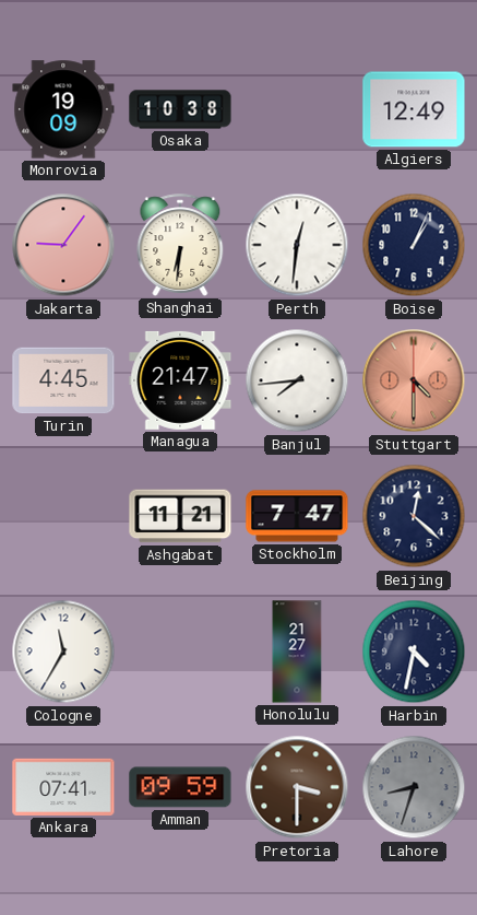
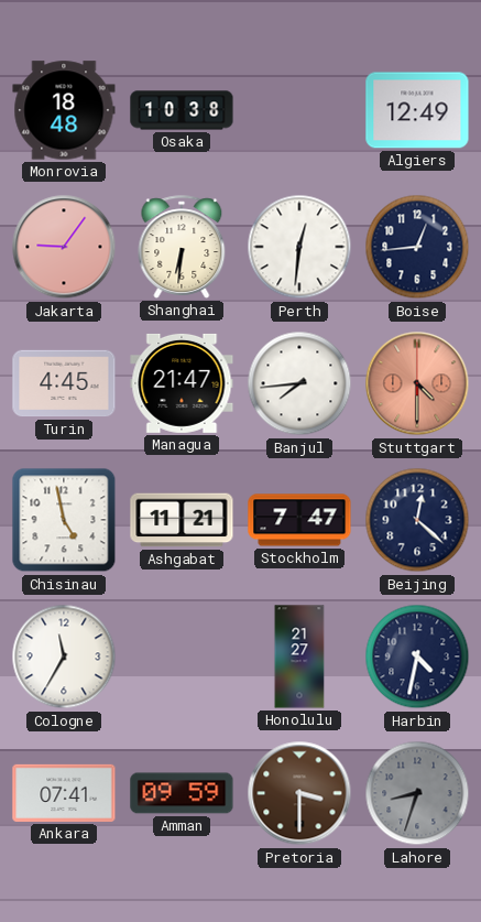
Monrovia: 19:09 -> 18:48
Boise: 1:04 -> 12:44
Chisinau: none -> 4:58
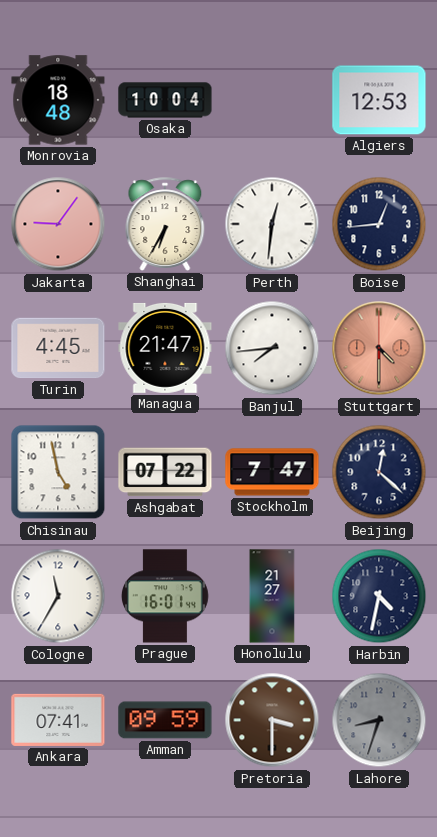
Osaka: 10:38 -> 10:04
Algiers: 12:49 -> 12:53
Shanghai: 6:31 -> 6:35
Ashgabat: 11:21 -> 07:22
Prague: none -> 16:01
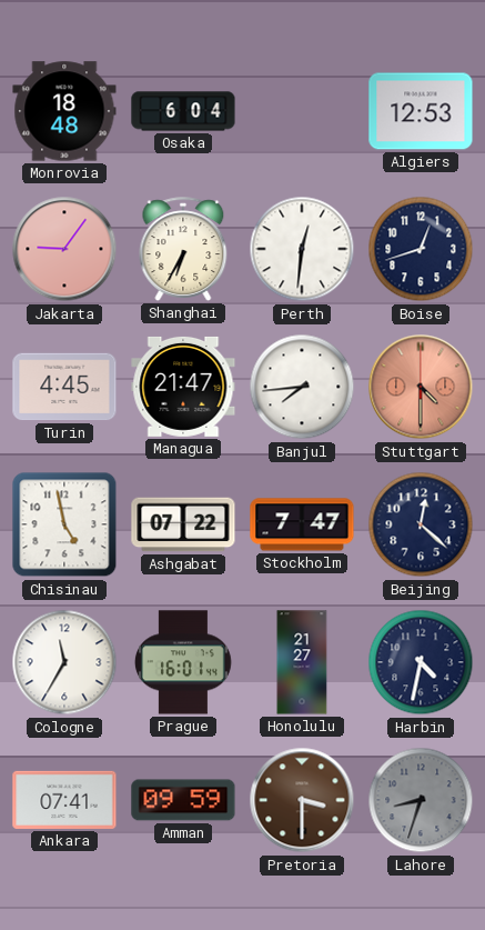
Osaka: 10:04 -> 6:04
Boise: 12:44 -> 12:42
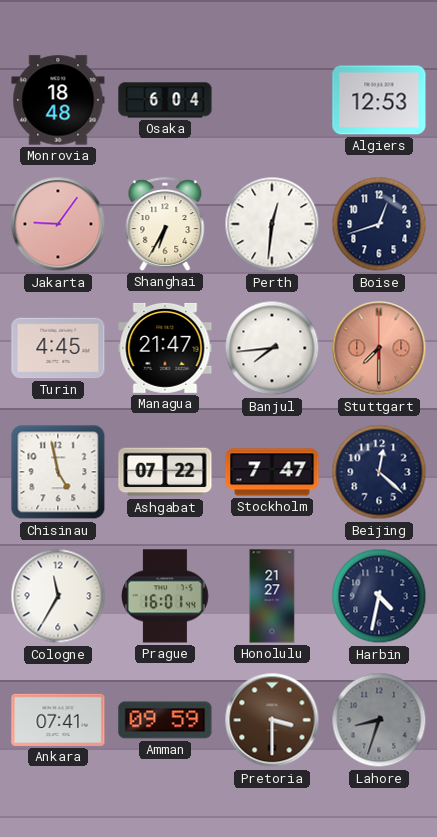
Stuttgart: 4:30 -> 7:30
